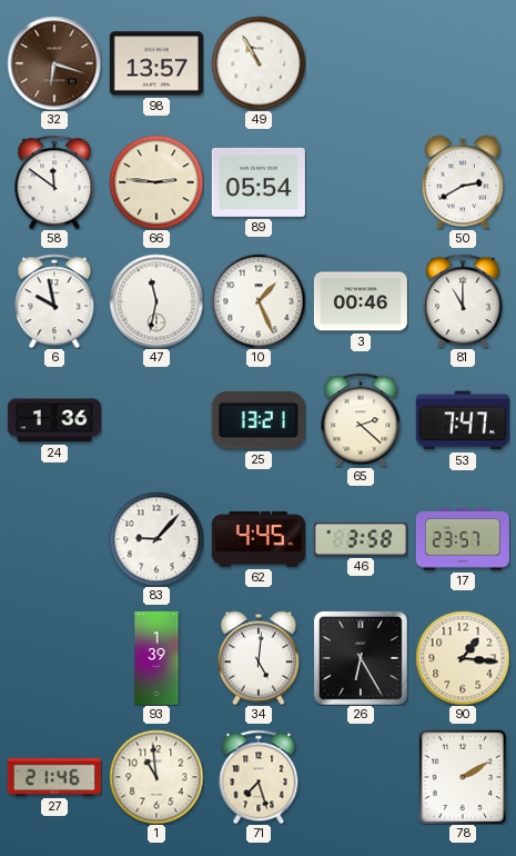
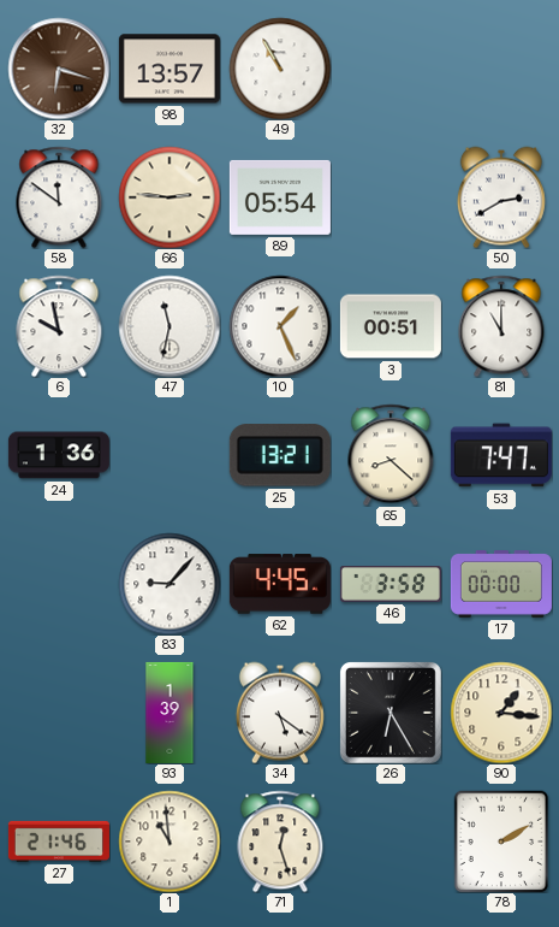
3: 00:46 -> 00:51
65: 2:22 -> 8:22
17: 23:57 -> 00:00
34: 5:01 -> 5:21
71: 7:27 -> 12:27
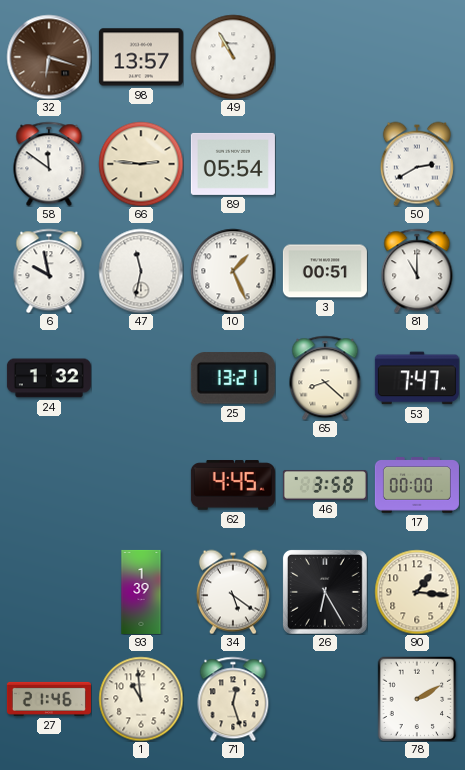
24: 1:36 -> 1:32
83: 9:07 -> none
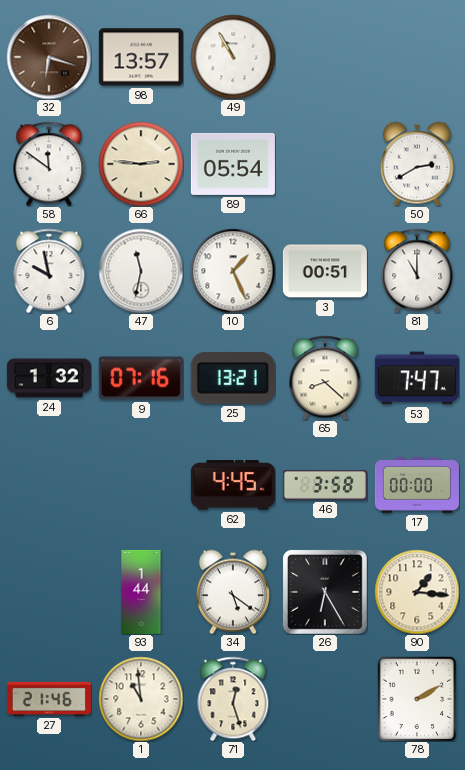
9: none -> 07:16
93: 1:39 -> 1:44
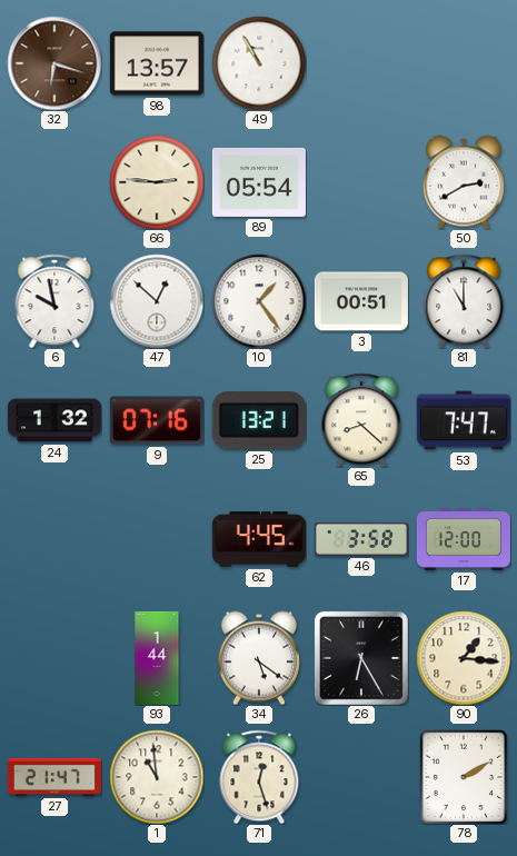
58: 11:51 -> none
47: 11:32 -> 12:52
10: 1:26 -> 1:24
17: 00:00 -> 12:00
27: 21:46 -> 21:47
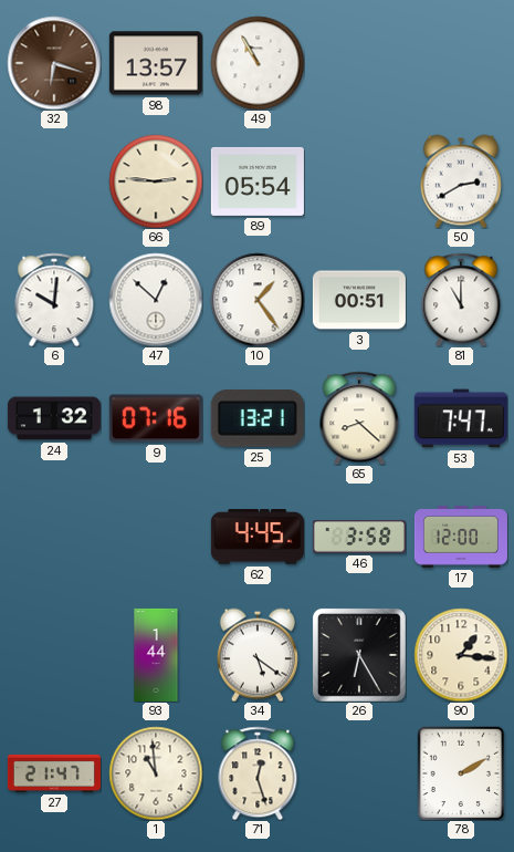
6: 9:58 -> 10:01
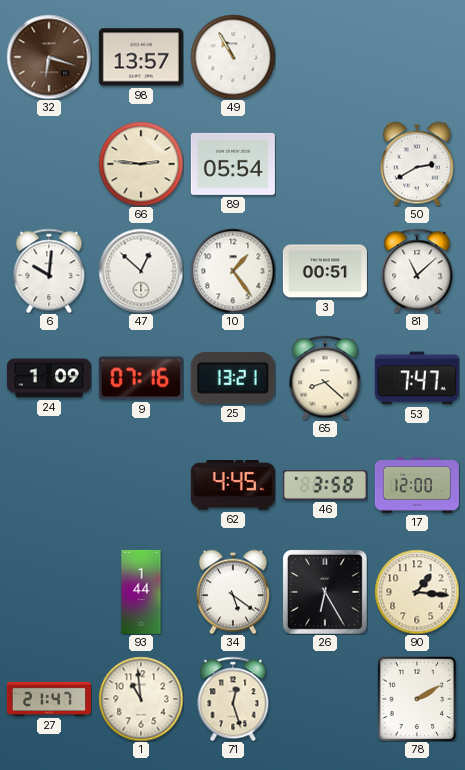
81: 11:00 -> 11:08
24: 1:32 -> 1:09
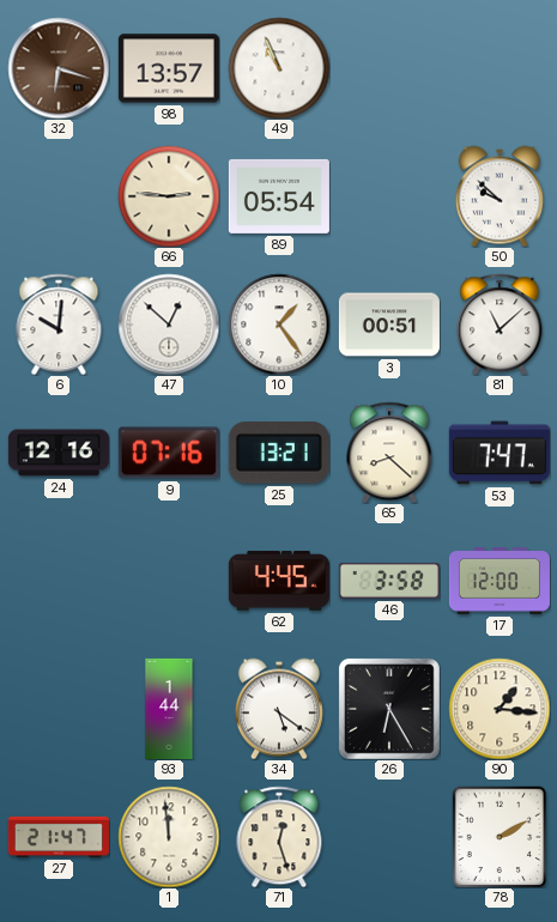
49: 10:55 -> 10:56
50: 2:40 -> 9:52
24: 1:09 -> 12:16
1: 10:59 -> 11:59
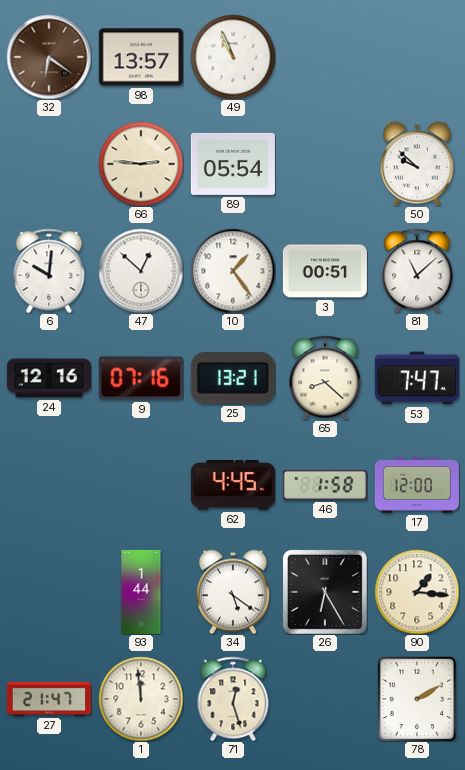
32: 6:18 -> 6:21
46: 3:58 -> 1:58
